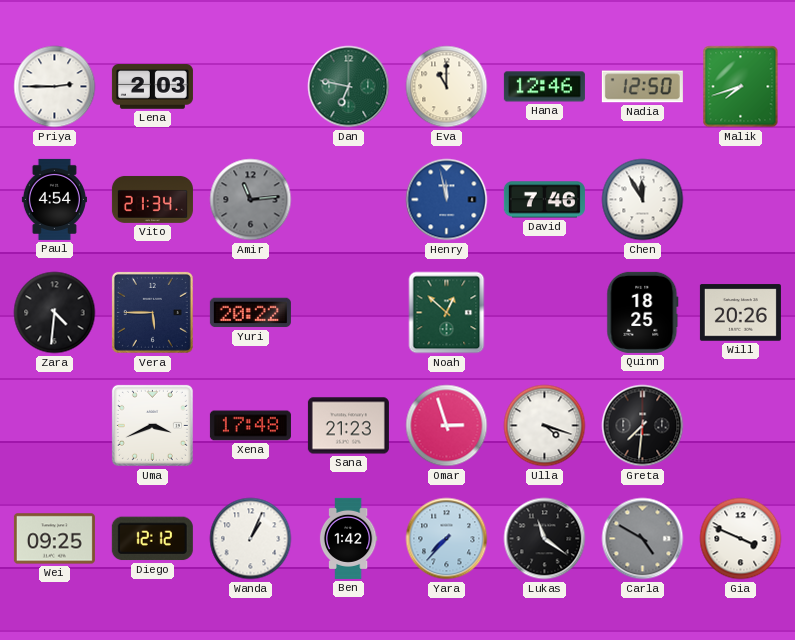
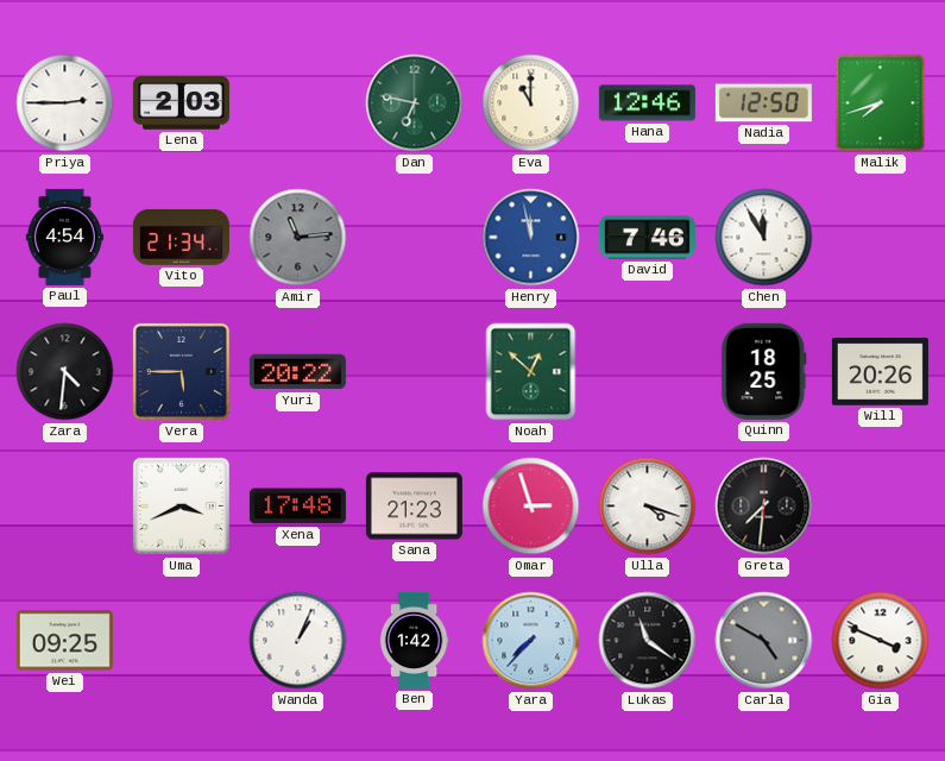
Diego: 12:12 -> none
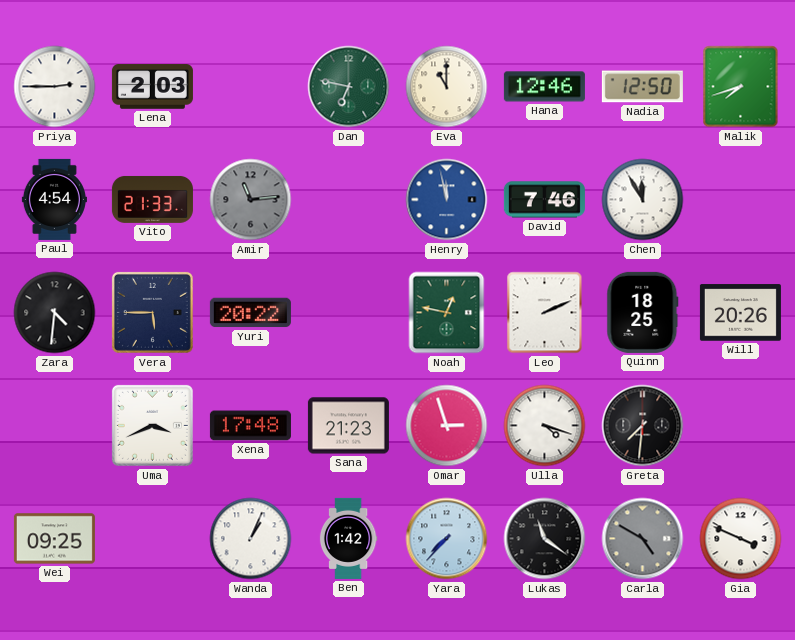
Vito: 21:34 -> 21:33
Noah: 12:52 -> 12:47
Leo: none -> 2:11
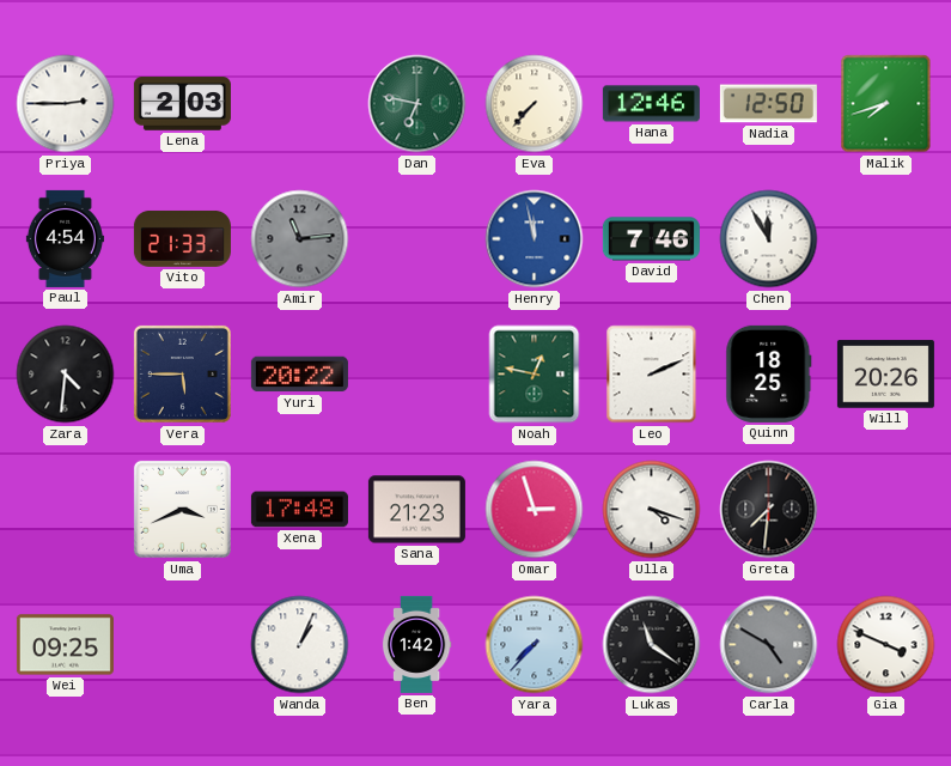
Eva: 11:00 -> 7:37
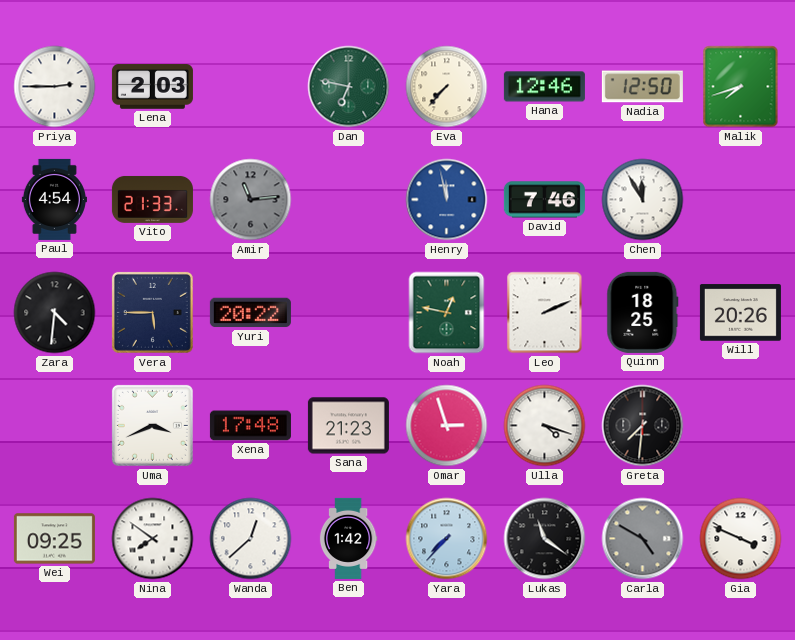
Nina: none -> 7:51
Wanda: 1:04 -> 12:38
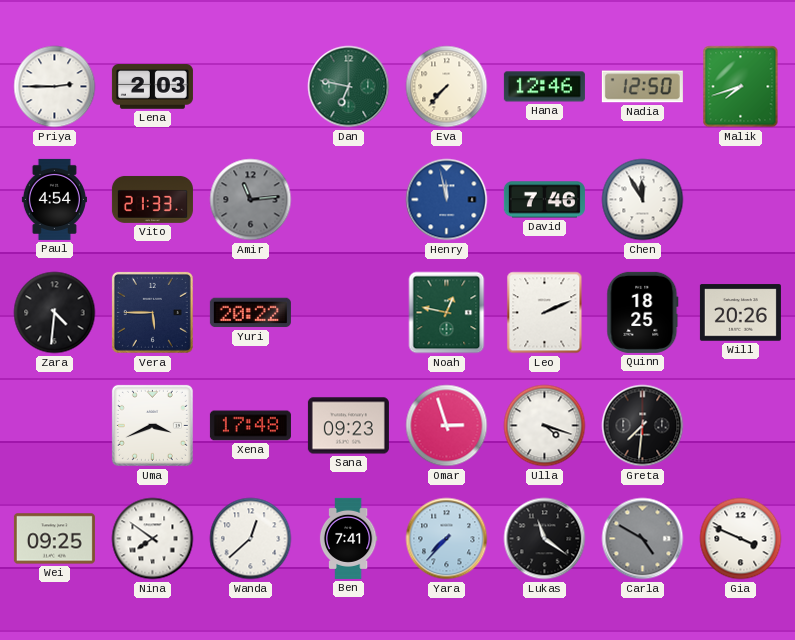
Sana: 21:23 -> 09:23
Ben: 1:42 -> 7:41
